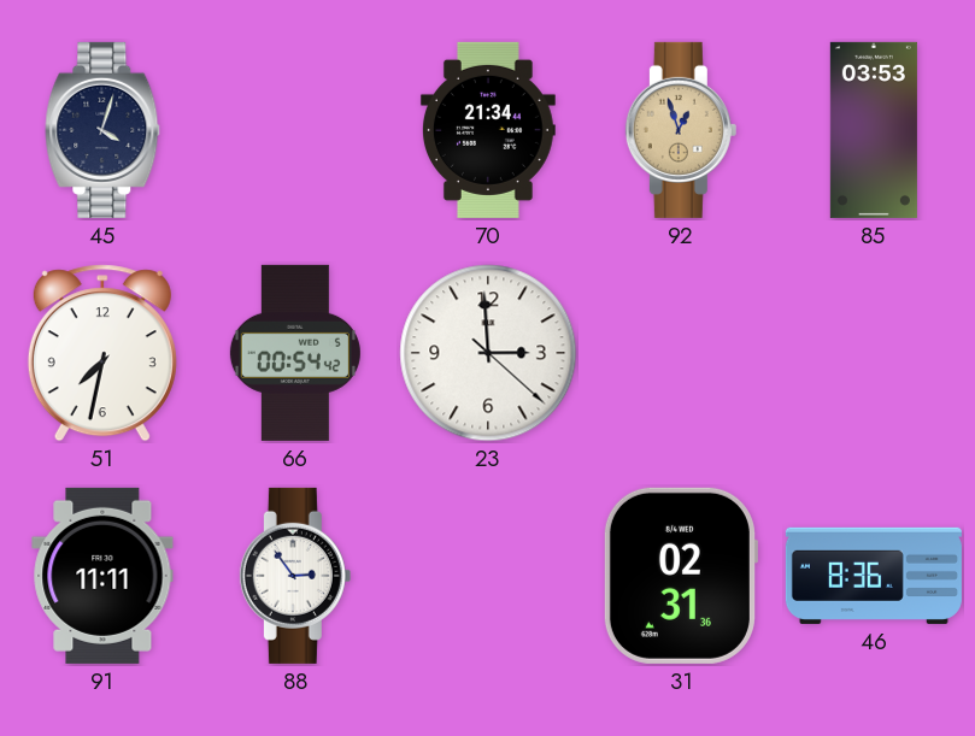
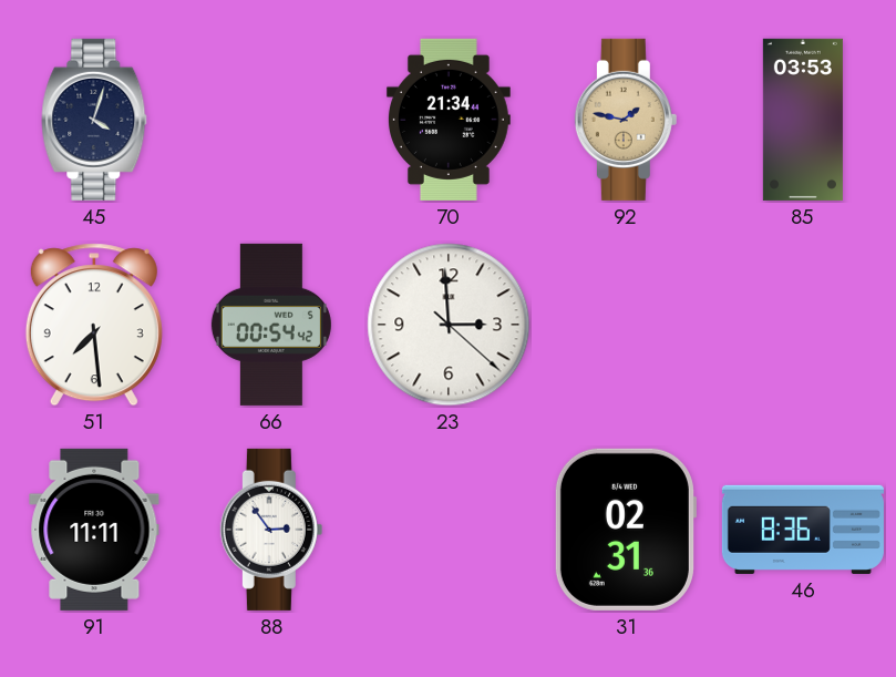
92: 12:57 -> 1:47
51: 7:32 -> 7:29
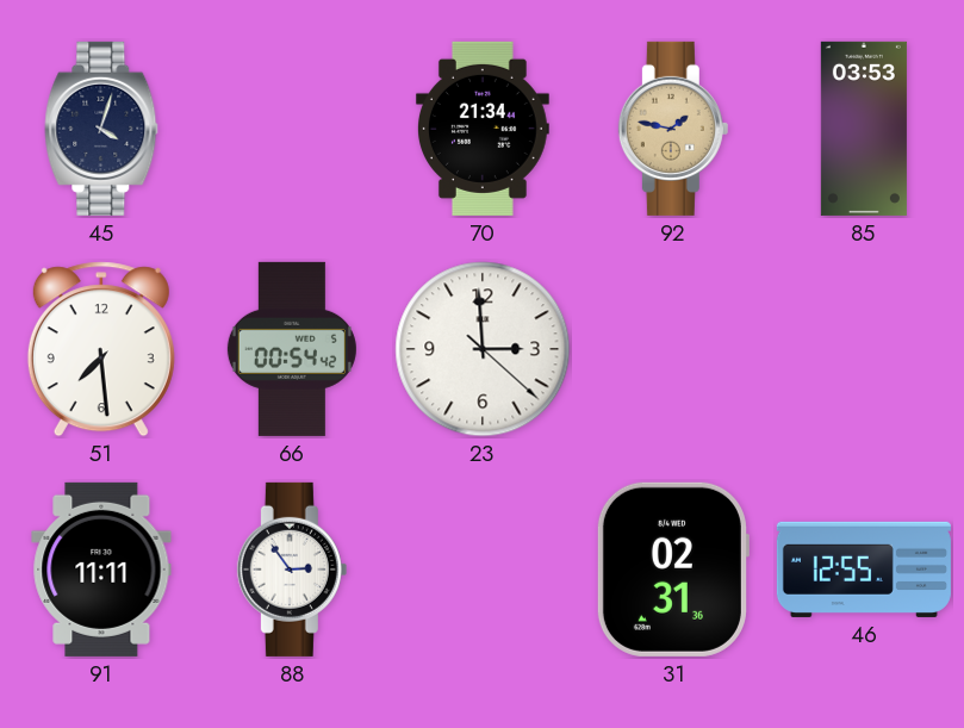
46: 8:36 -> 12:55
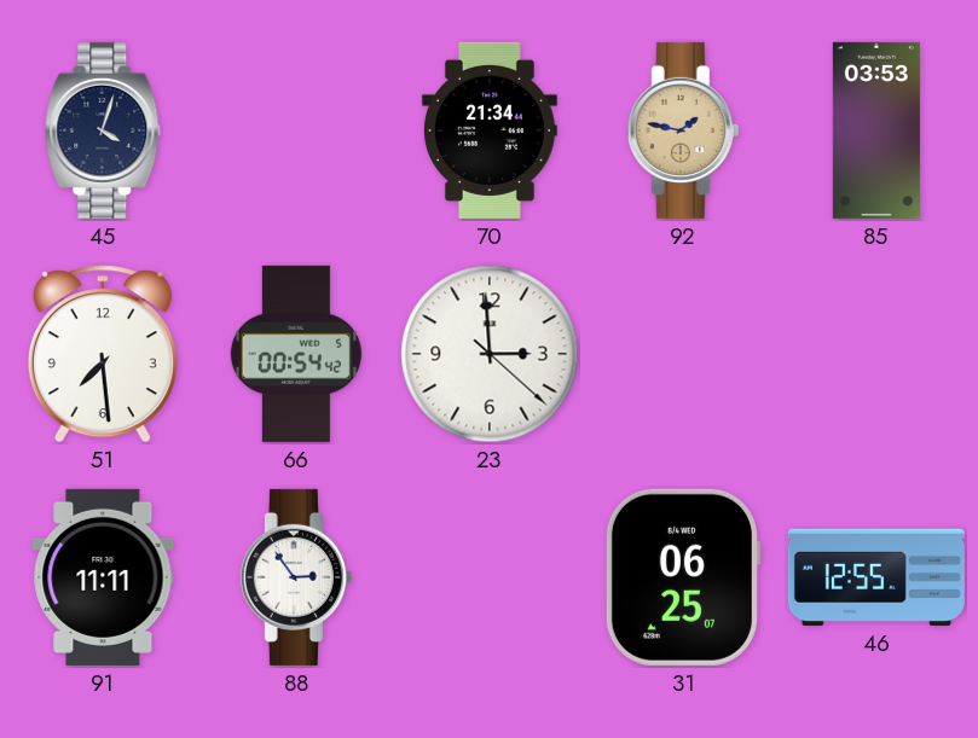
31: 02:31 -> 06:25
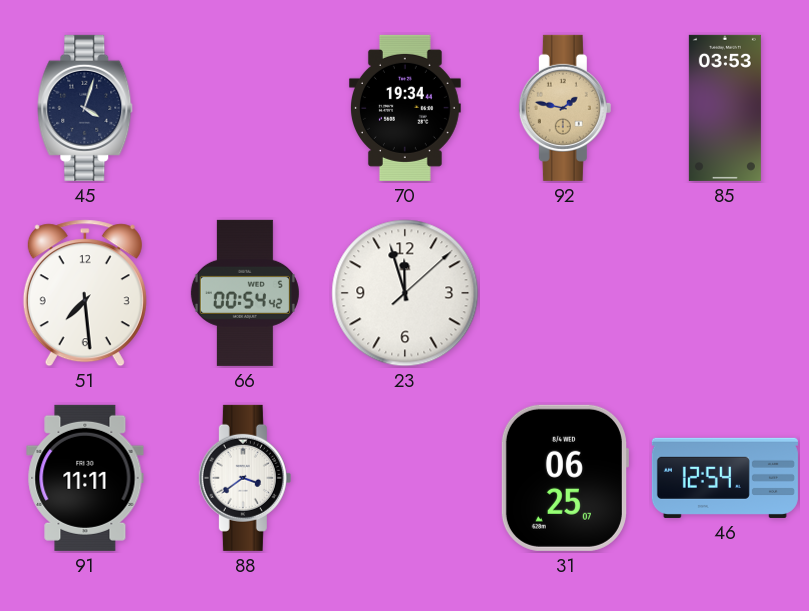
70: 21:34 -> 19:34
23: 2:59 -> 11:57
88: 2:54 -> 3:39
46: 12:55 -> 12:54
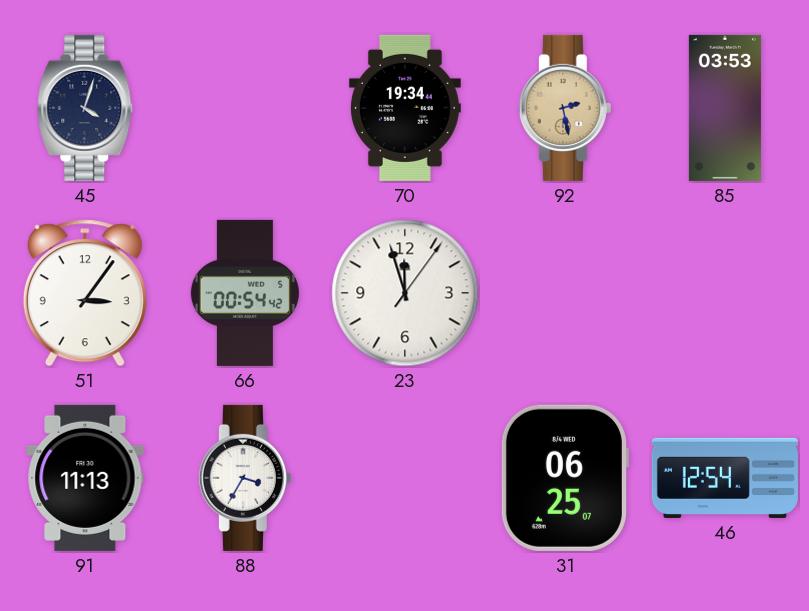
92: 1:47 -> 2:28
51: 7:29 -> 3:06
23: 11:57:08 -> 11:57:06
91: 11:11 -> 11:13
88: 3:39 -> 3:35
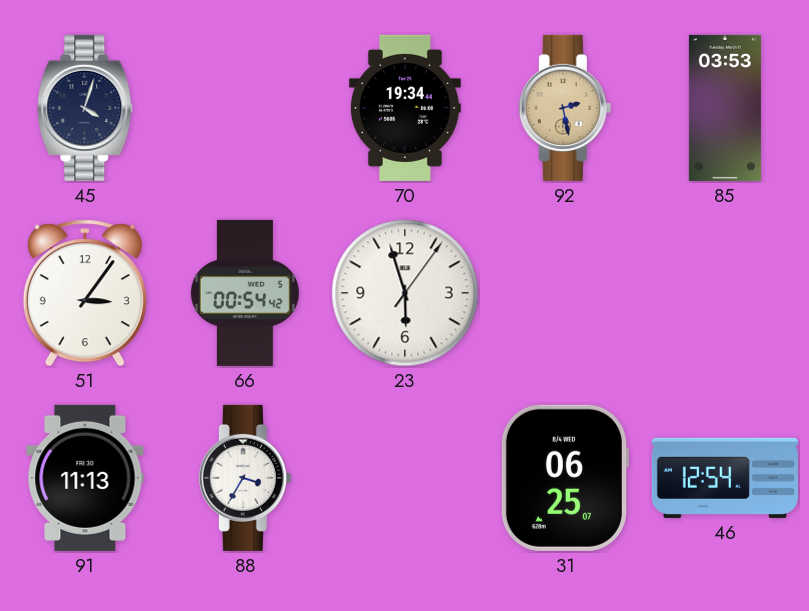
23: 11:57 -> 5:57
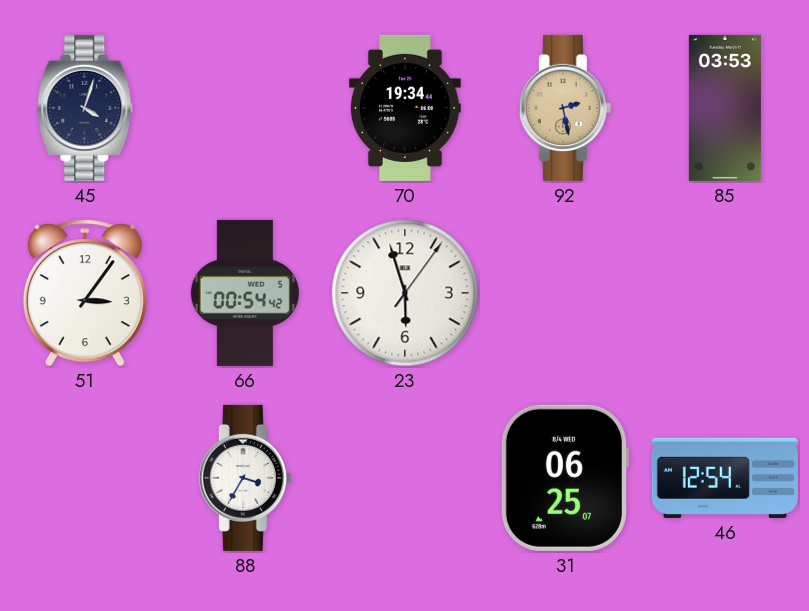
91: 11:13 -> none
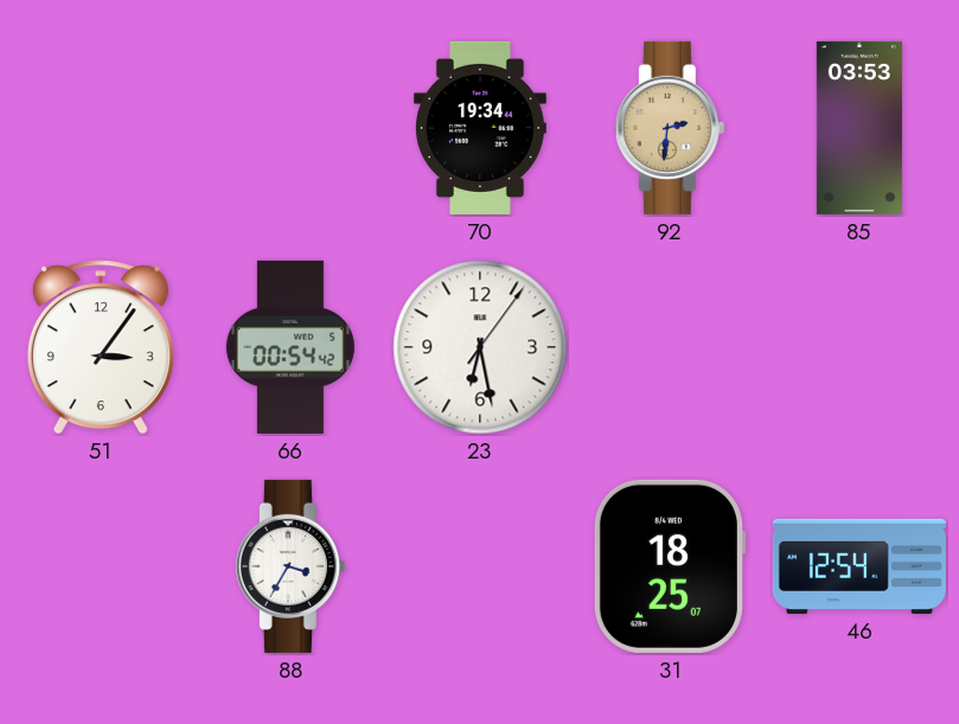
45: 4:03 -> none
92: 2:28 -> 2:31
23: 5:57 -> 6:28
31: 06:25 -> 18:25
